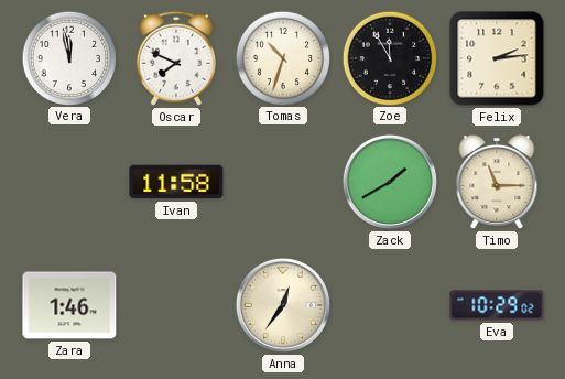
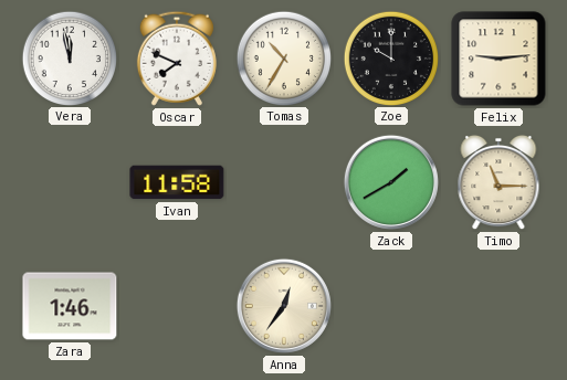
Tomas: 10:33 -> 10:35
Zoe: 11:55 -> 10:00
Felix: 2:14 -> 9:14
Eva: 10:29 -> none
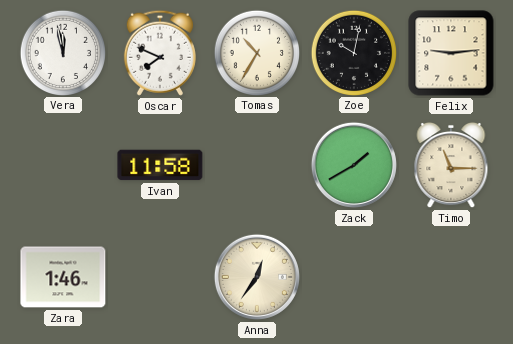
Zoe: 10:00 -> 10:02
